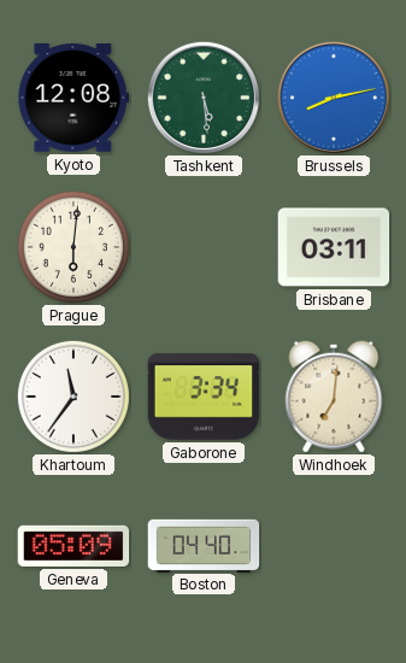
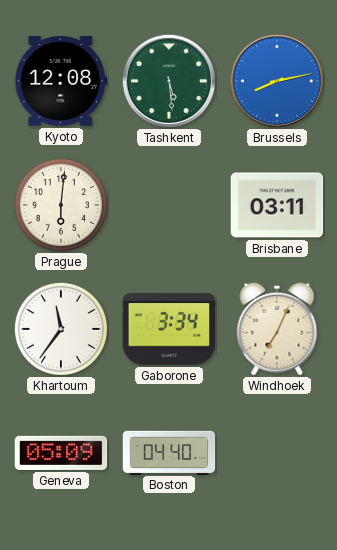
Windhoek: 7:01 -> 7:04
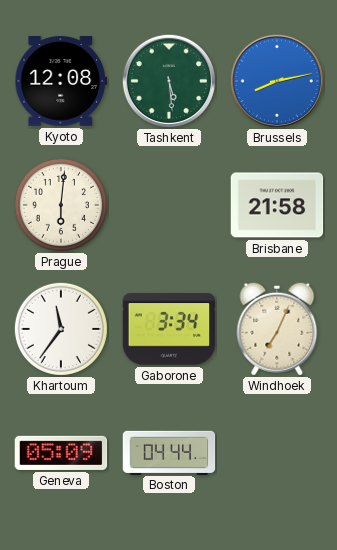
Brisbane: 03:11 -> 21:58
Boston: 04:40 -> 04:44
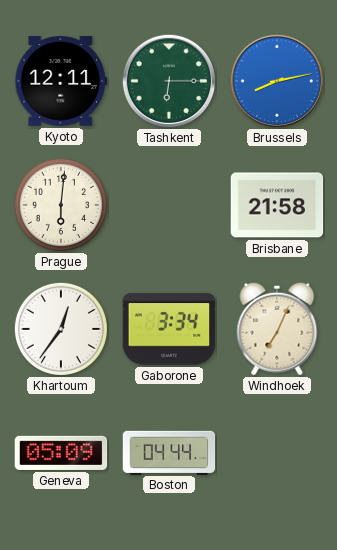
Kyoto: 12:08 -> 12:11
Tashkent: 5:29 -> 6:15
Khartoum: 11:36 -> 12:36
